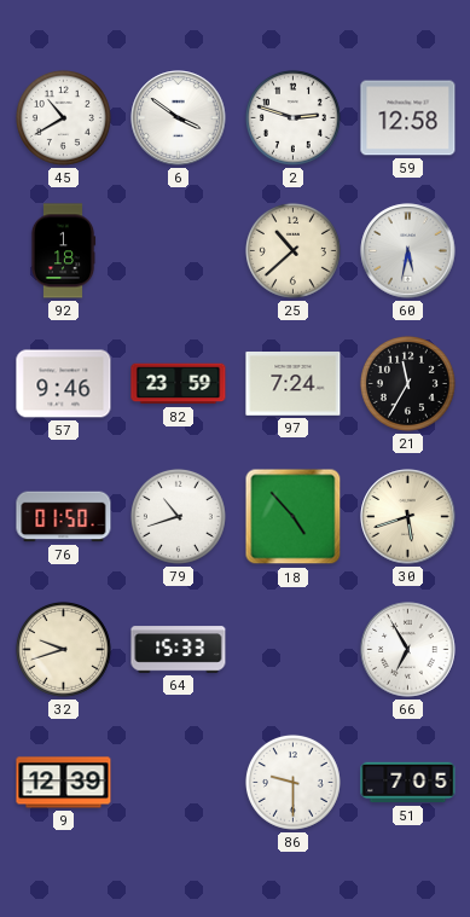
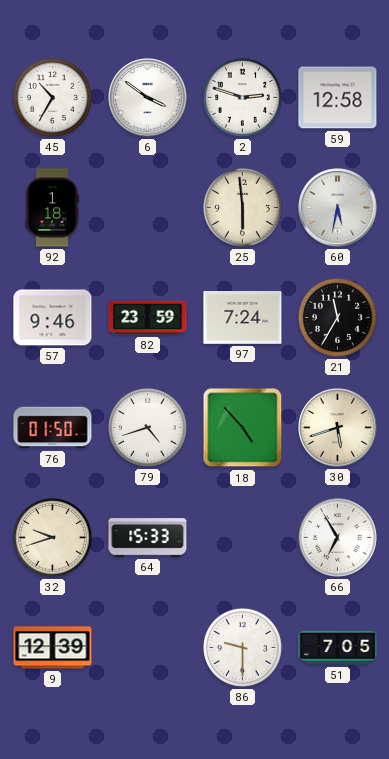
45: 10:40 -> 10:35
25: 10:38 -> 5:59
79: 10:42 -> 4:42
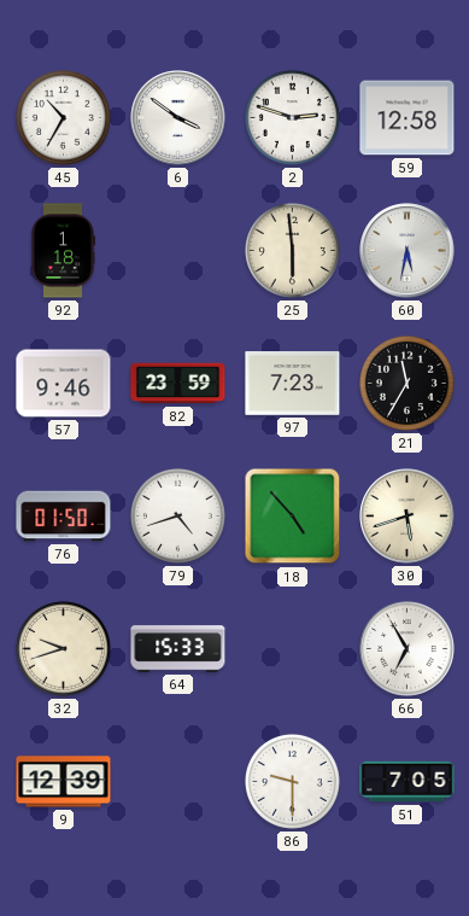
97: 7:24 -> 7:23
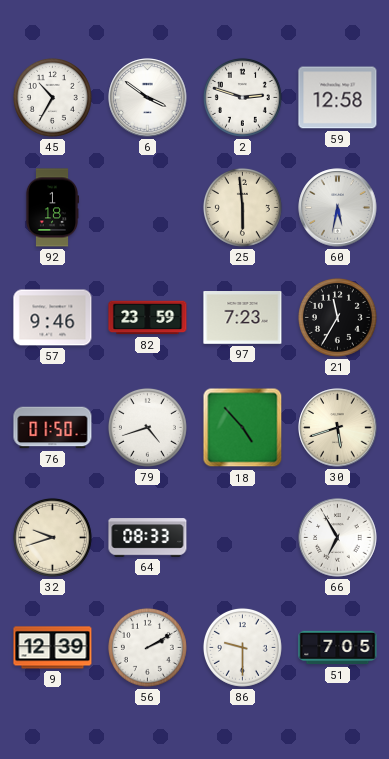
64: 15:33 -> 08:33
56: none -> 2:10
